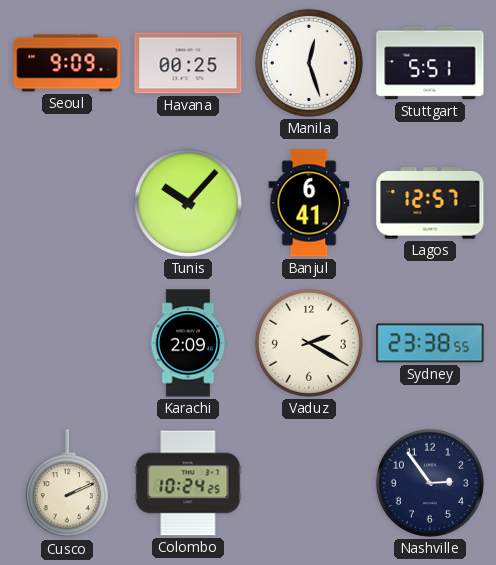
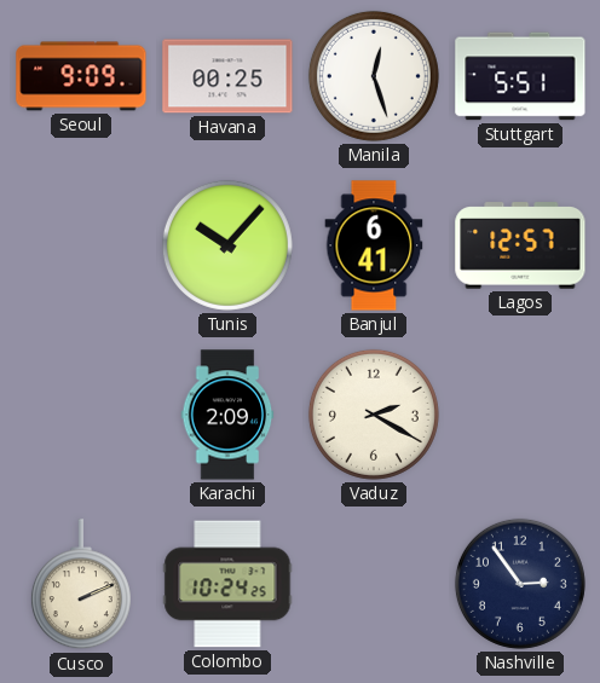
Sydney: 23:38 -> none
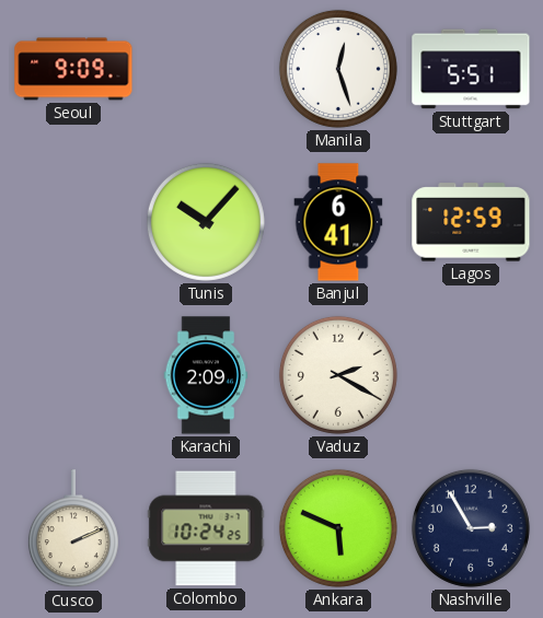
Havana: 00:25 -> none
Lagos: 12:57 -> 12:59
Ankara: none -> 5:49
Nashville: 2:54 -> 2:55
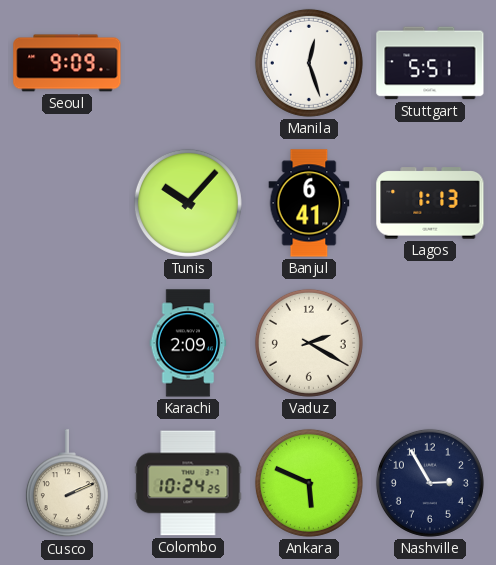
Lagos: 12:59 -> 1:13
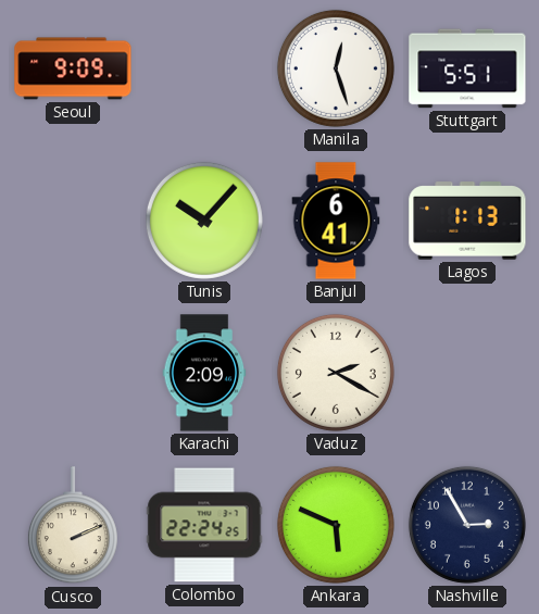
Colombo: 10:24 -> 22:24
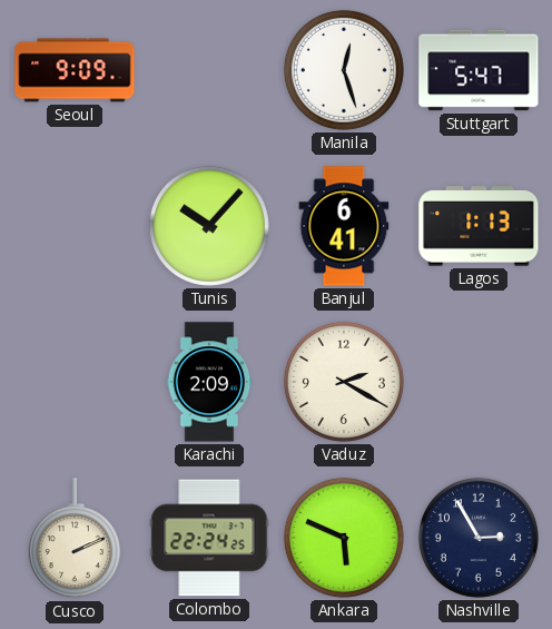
Stuttgart: 5:51 -> 5:47
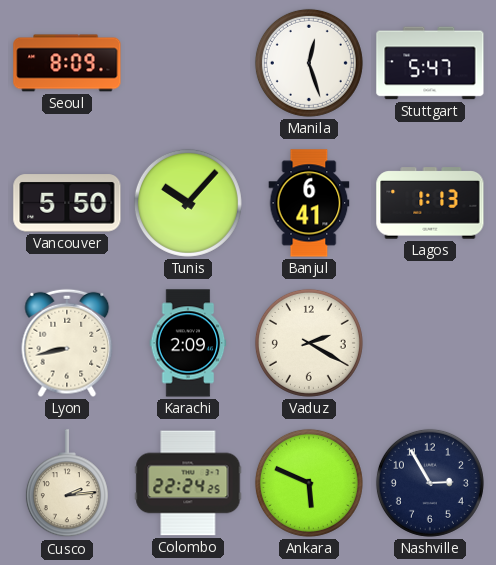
Seoul: 9:09 -> 8:09
Vancouver: none -> 5:50
Lyon: none -> 8:43
Cusco: 2:11 -> 2:14
